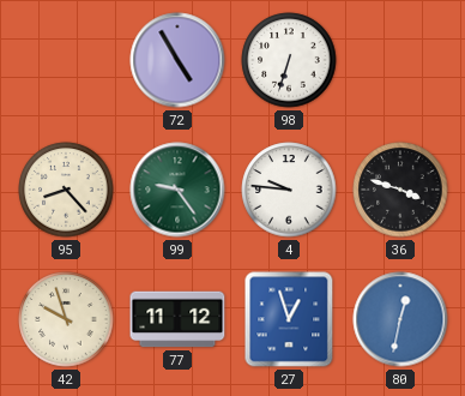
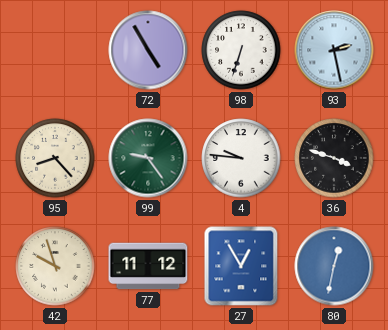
93: none -> 2:28
27: 12:57 -> 12:55
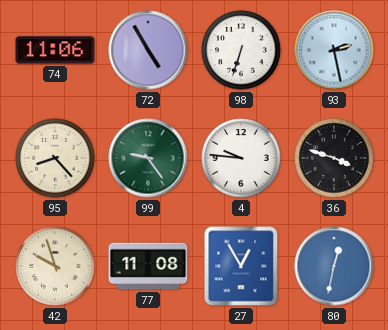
74: none -> 11:06
77: 11:12 -> 11:08
